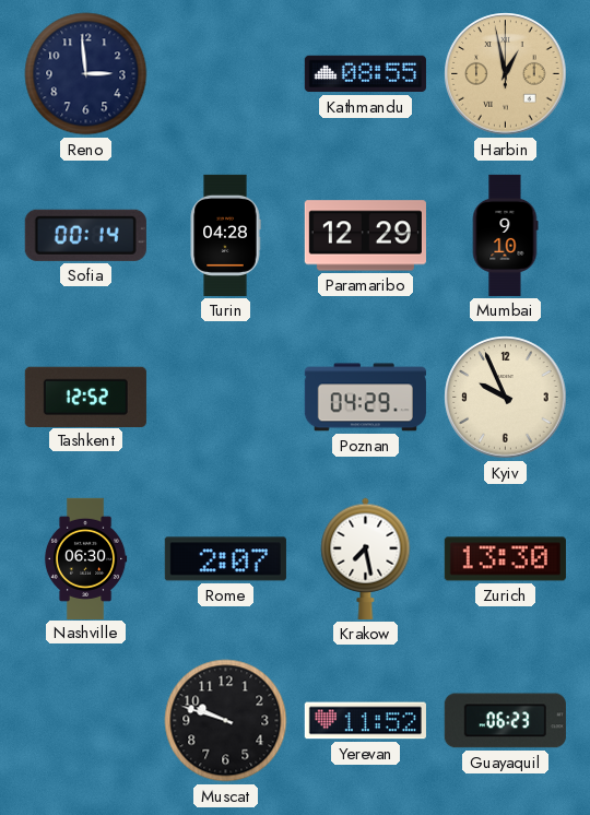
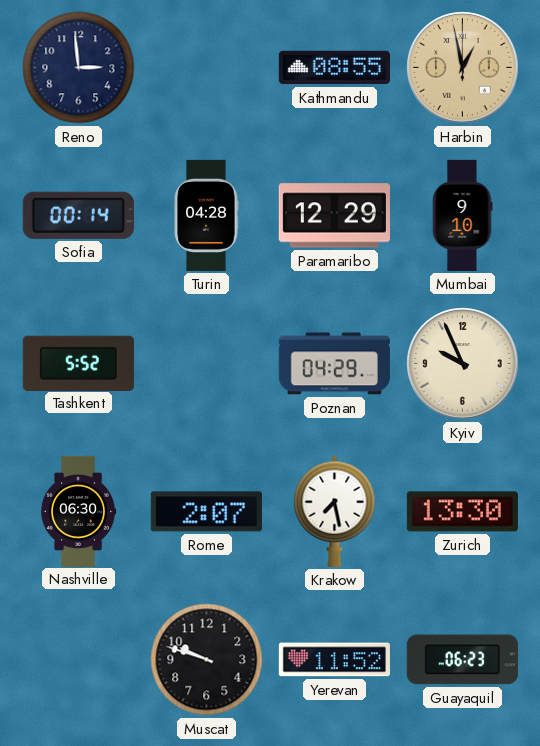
Tashkent: 12:52 -> 5:52
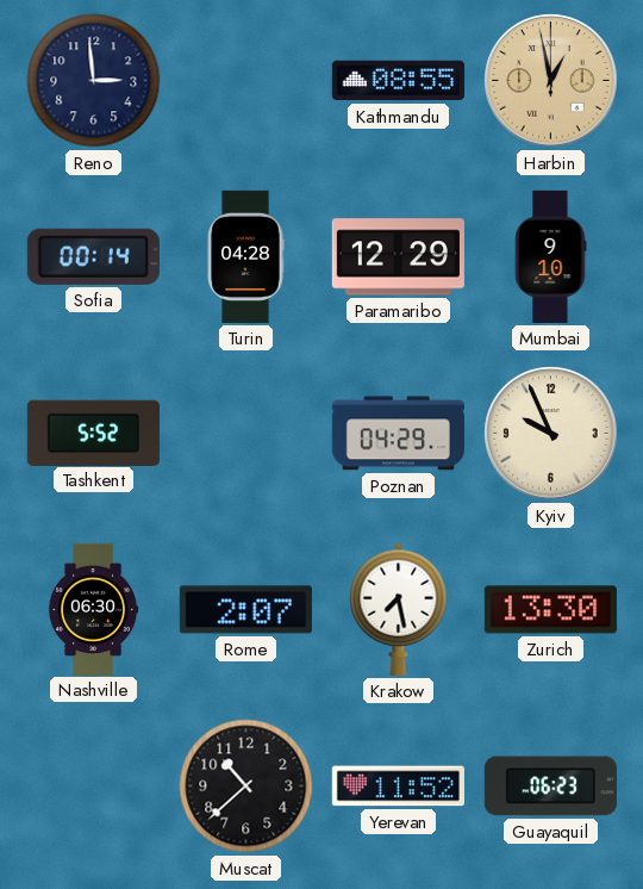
Muscat: 9:48 -> 10:38
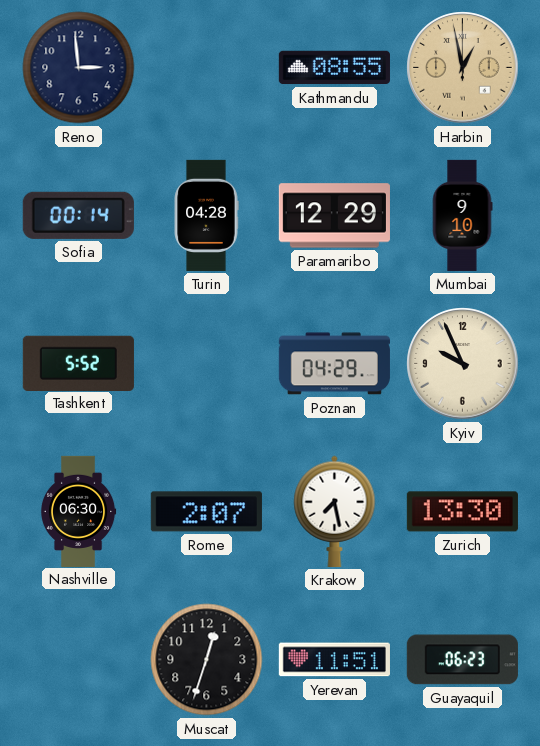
Muscat: 10:38 -> 12:33
Yerevan: 11:52 -> 11:51
